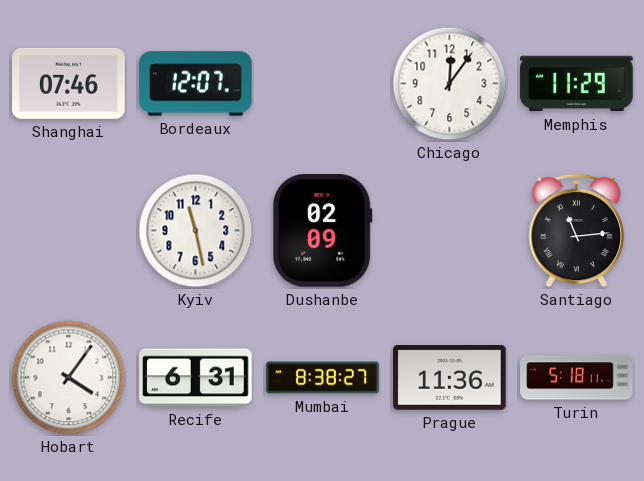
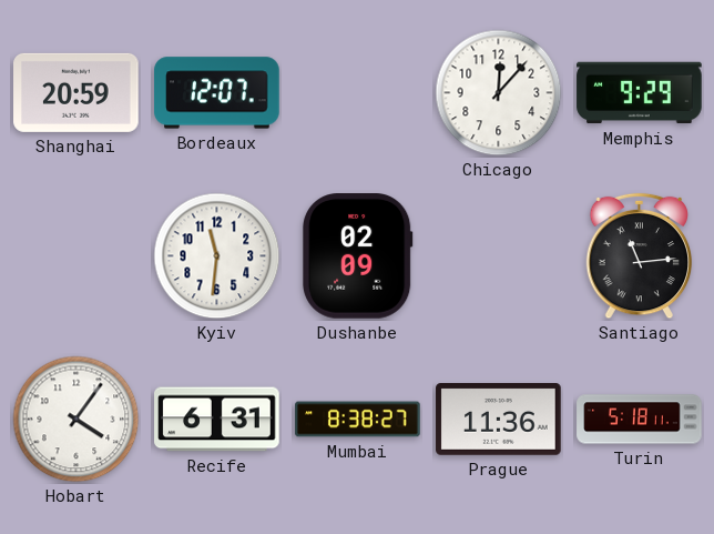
Shanghai: 07:46 -> 20:59
Chicago: 12:06 -> 12:07
Memphis: 11:29 -> 9:29
Kyiv: 11:28 -> 11:31
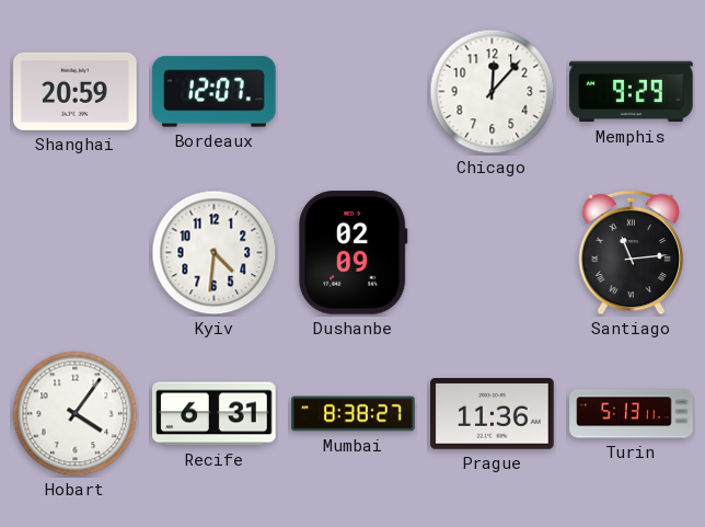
Kyiv: 11:31 -> 4:31
Turin: 5:18 -> 5:13
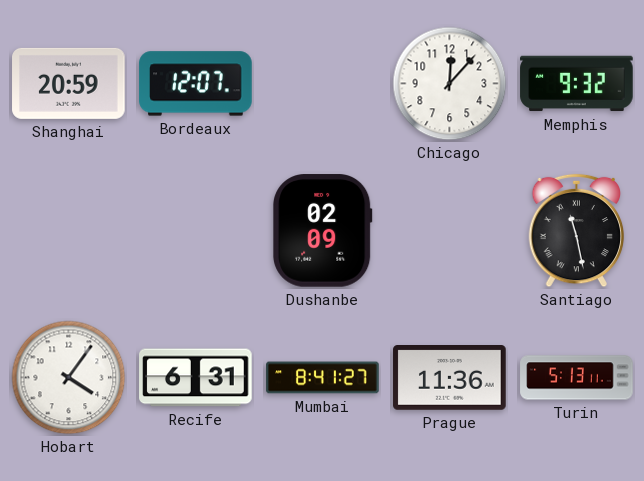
Memphis: 9:29 -> 9:32
Kyiv: 4:31 -> none
Santiago: 11:14 -> 11:28
Mumbai: 8:38 -> 8:41
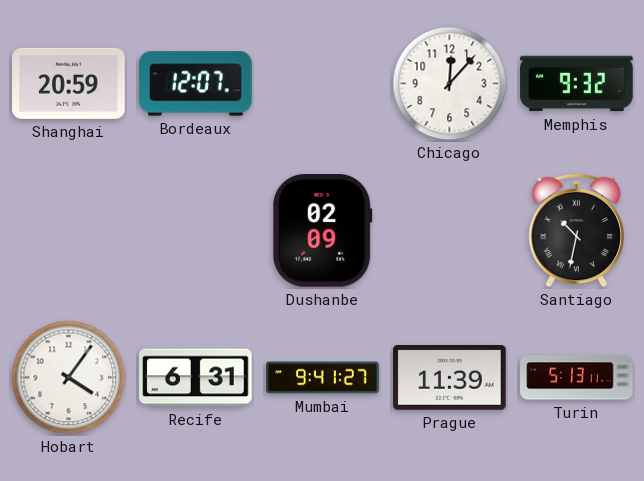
Santiago: 11:28 -> 10:32
Mumbai: 8:41 -> 9:41
Prague: 11:36 -> 11:39
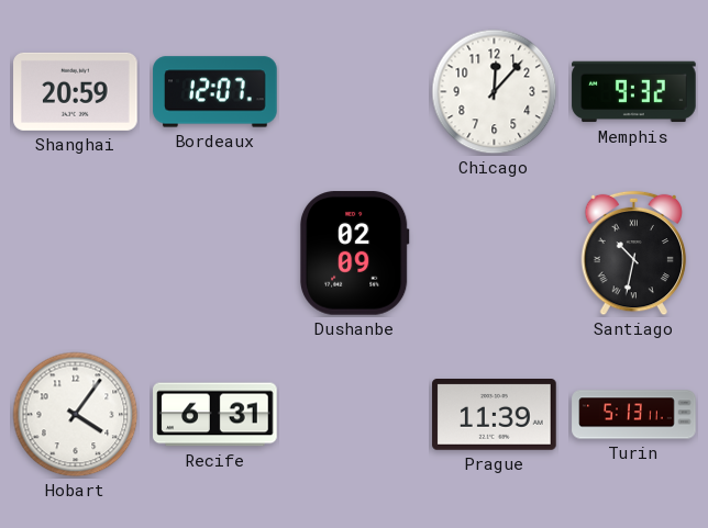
Mumbai: 9:41 -> none
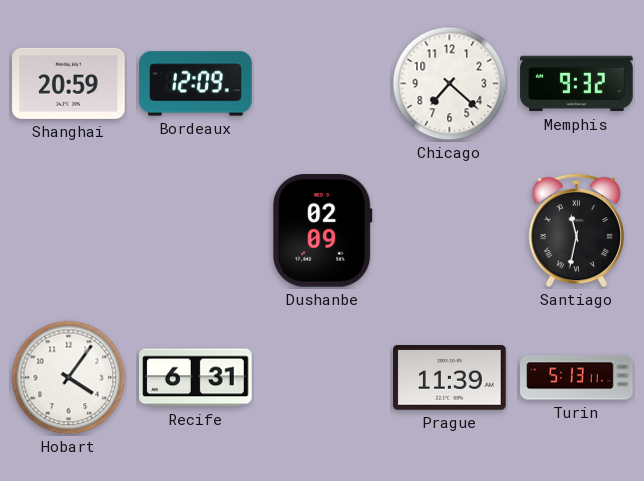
Bordeaux: 12:07 -> 12:09
Chicago: 12:07 -> 7:22
Santiago: 10:32 -> 11:32
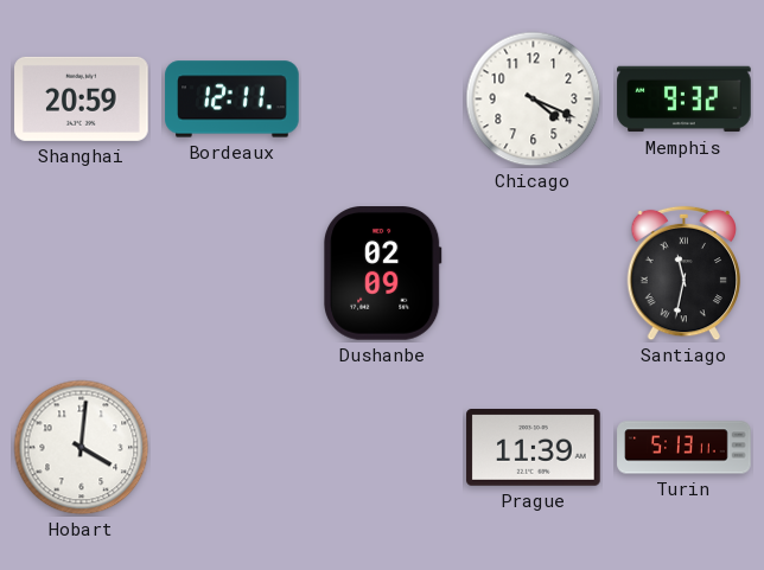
Bordeaux: 12:09 -> 12:11
Chicago: 7:22 -> 4:19
Hobart: 4:06 -> 4:01
Recife: 6:31 -> none
